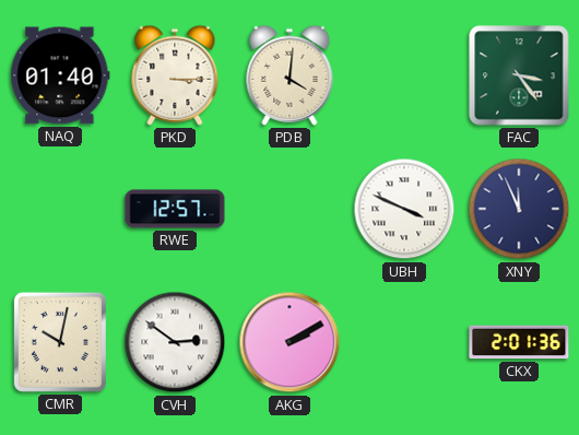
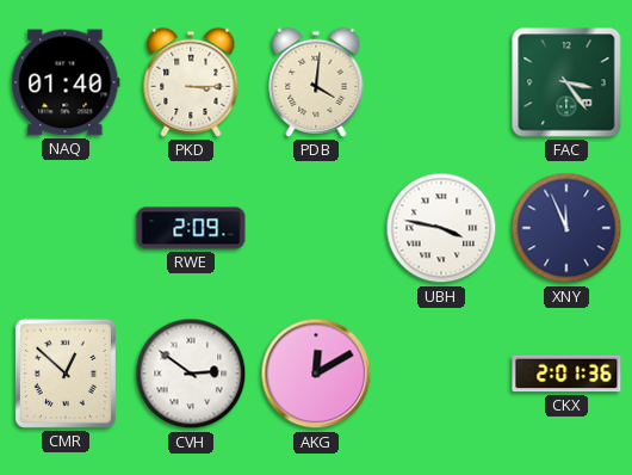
RWE: 12:57 -> 2:09
UBH: 3:49 -> 3:47
CMR: 10:02 -> 12:52
AKG: 2:10 -> 12:10
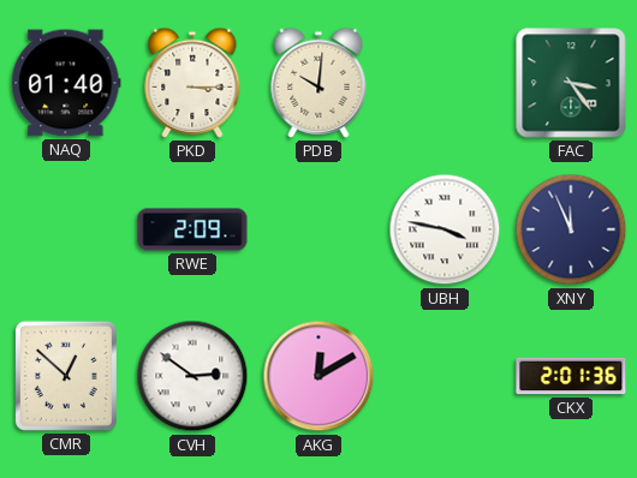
PDB: 4:01 -> 10:01
